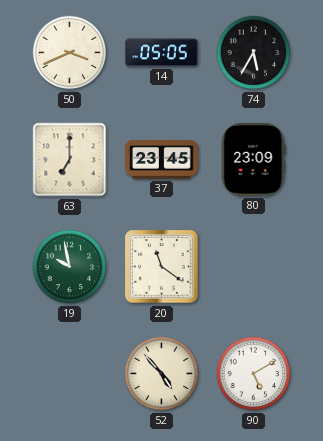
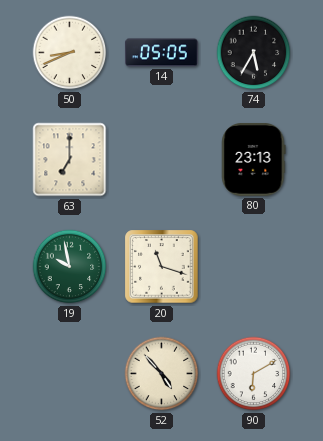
50: 3:41 -> 8:41
37: 23:45 -> none
80: 23:09 -> 23:13
20: 11:21 -> 11:18
90: 5:10 -> 6:10
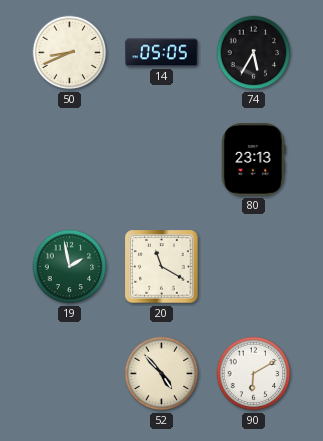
63: 7:00 -> none
19: 9:58 -> 1:58
20: 11:18 -> 11:20
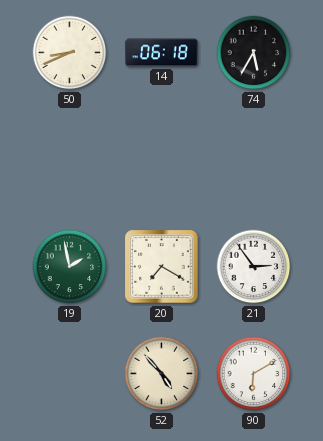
14: 05:05 -> 06:18
80: 23:13 -> none
20: 11:20 -> 7:20
21: none -> 2:54
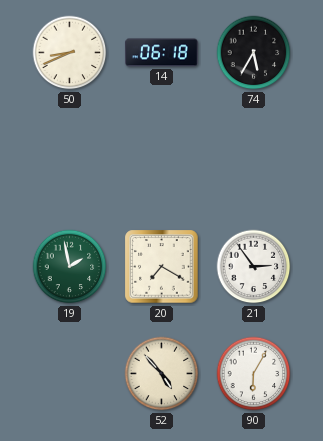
90: 6:10 -> 6:05
